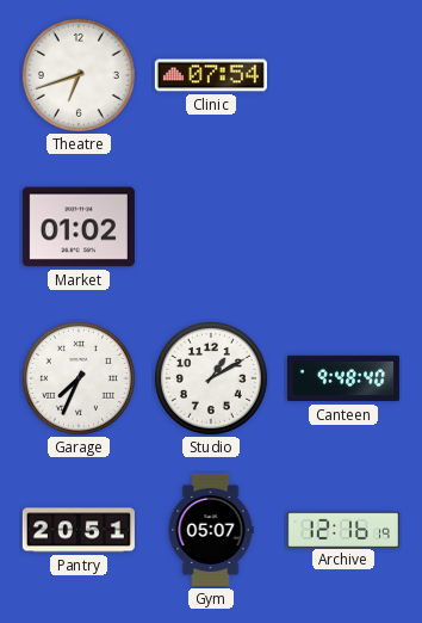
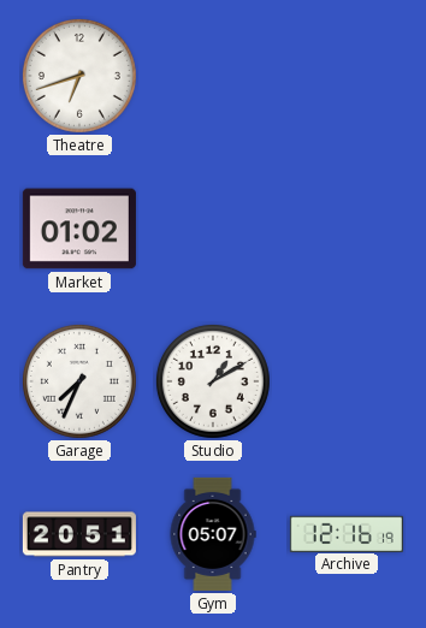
Clinic: 07:54 -> none
Canteen: 9:48 -> none
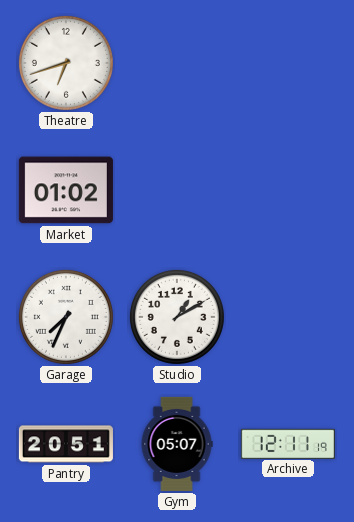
Archive: 12:16 -> 12:11
